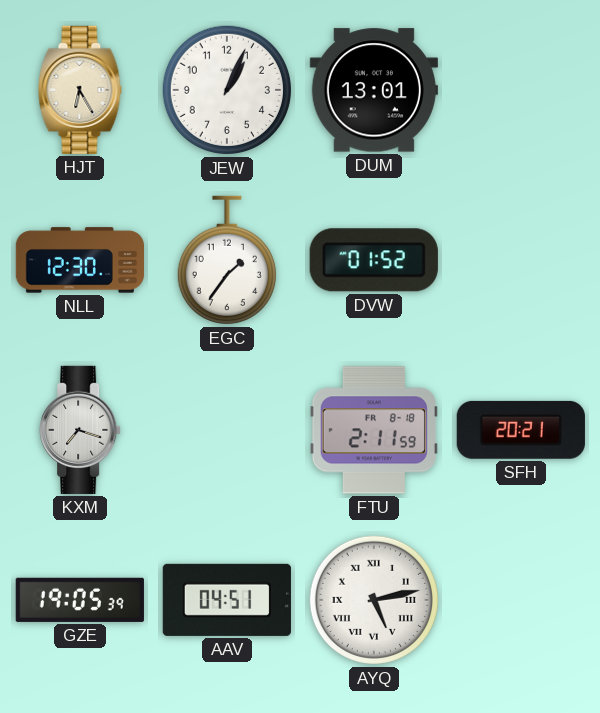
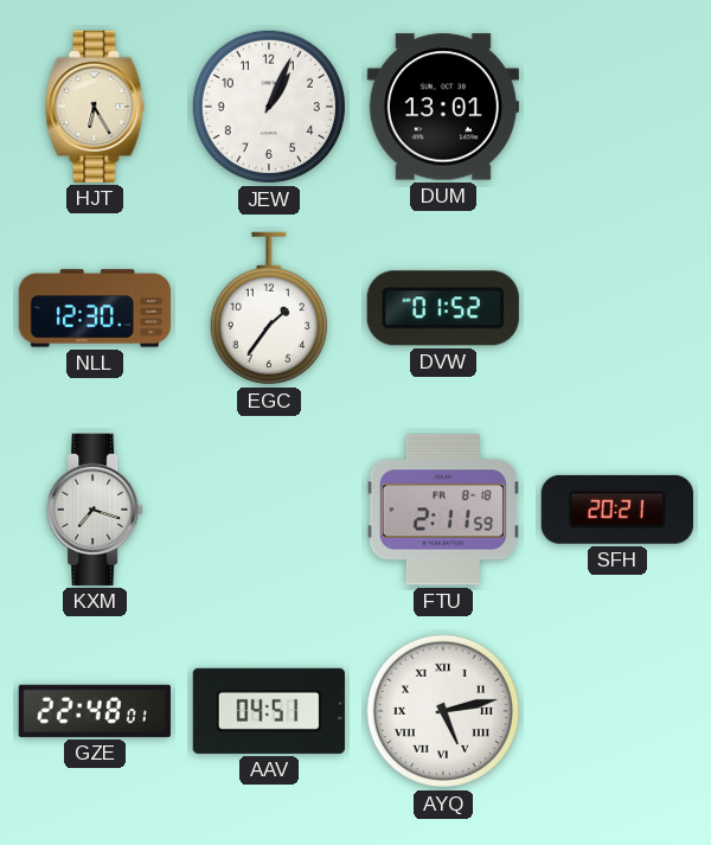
GZE: 19:05 -> 22:48
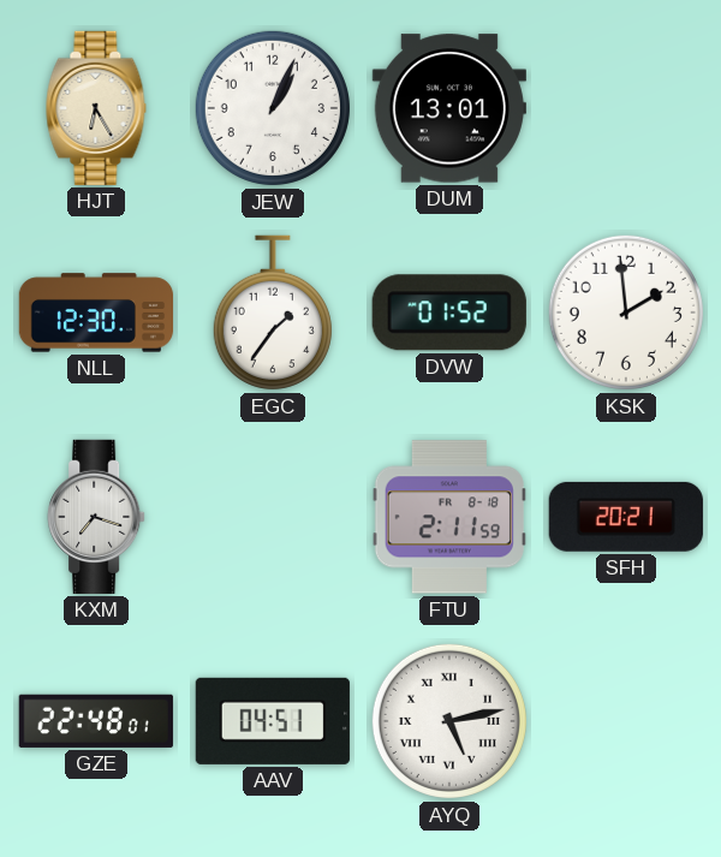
KSK: none -> 1:59
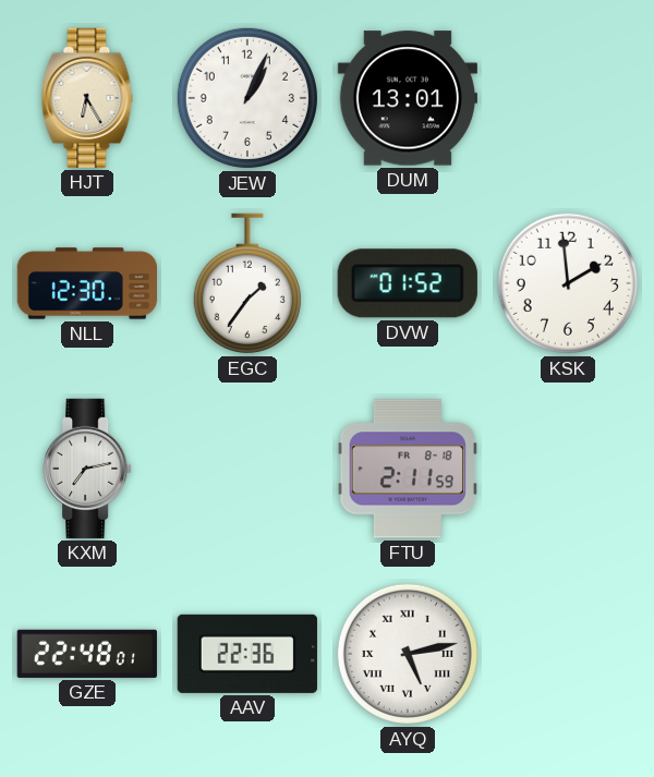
KXM: 7:18 -> 7:13
SFH: 20:21 -> none
AAV: 04:51 -> 22:36
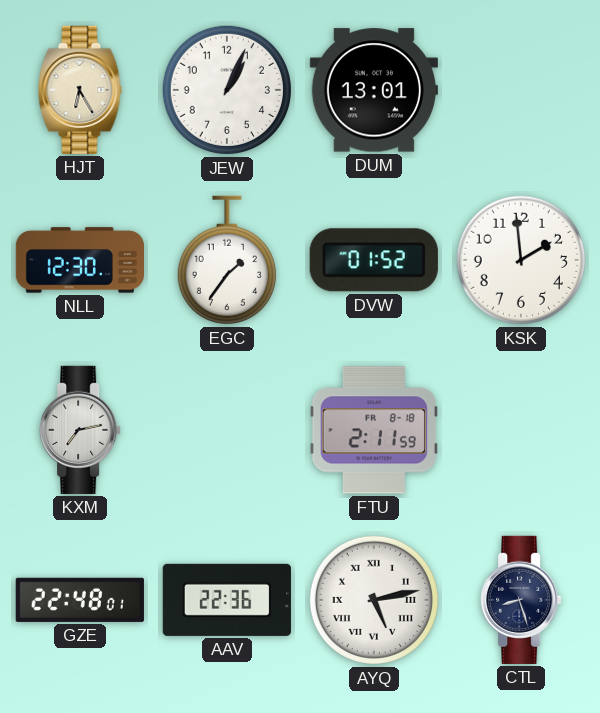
CTL: none -> 8:27
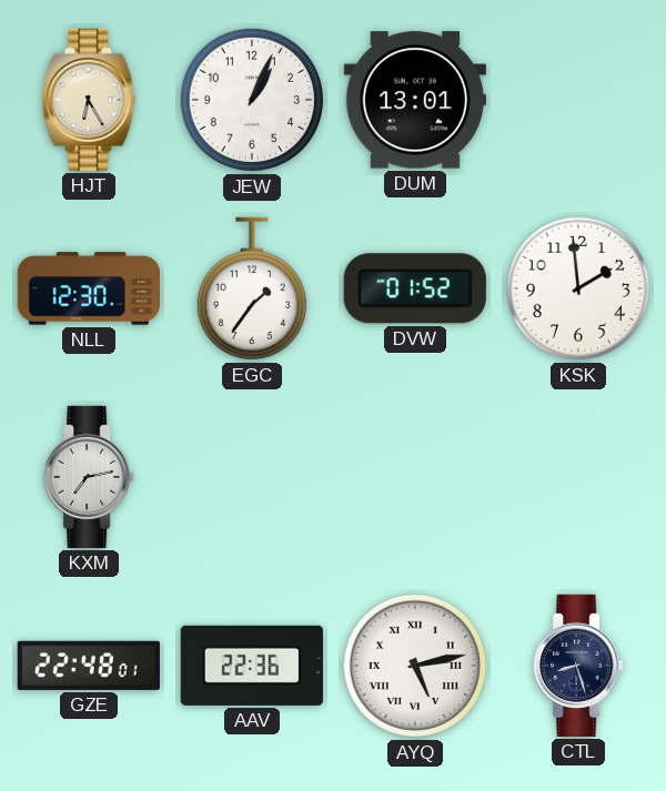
FTU: 2:11 -> none
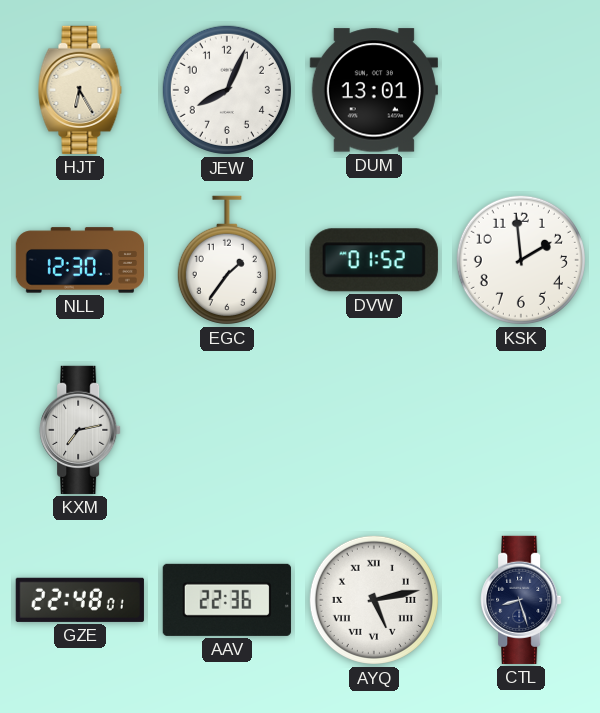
JEW: 1:04 -> 8:04
